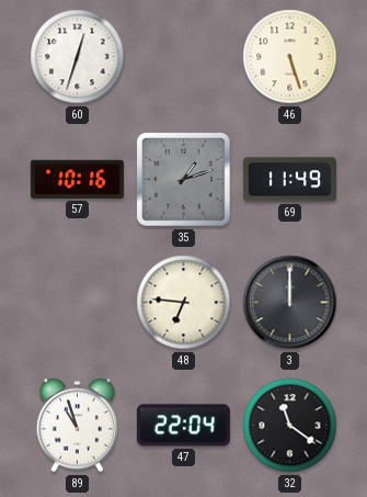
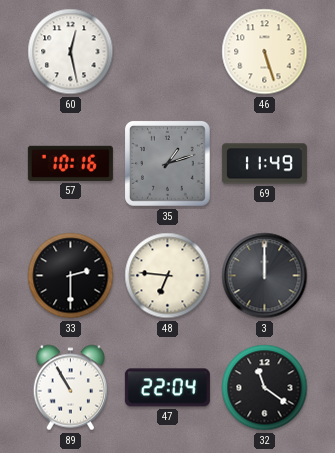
60: 12:33 -> 12:28
33: none -> 2:30
89: 10:57 -> 10:55
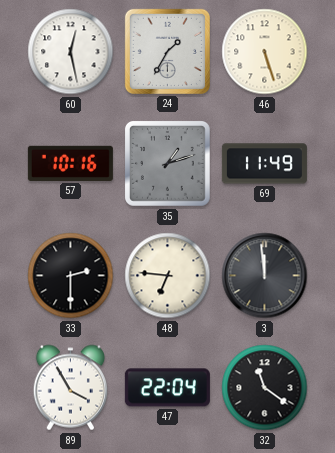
24: none -> 1:35
3: 12:00 -> 11:59
89: 10:55 -> 3:55
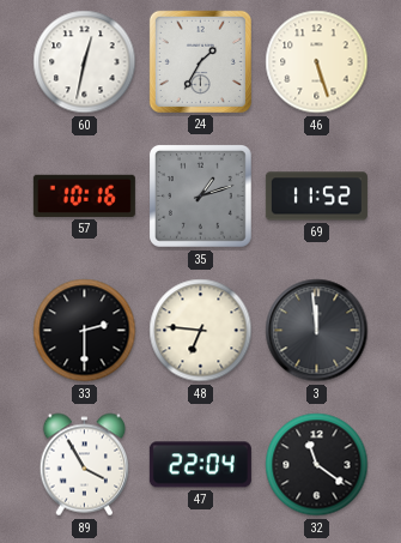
60: 12:28 -> 12:32
69: 11:49 -> 11:52
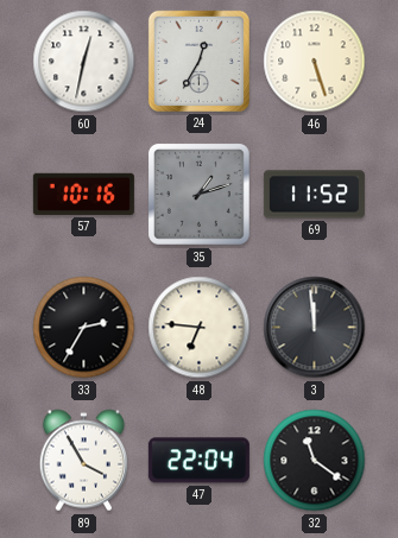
24: 1:35 -> 12:35
33: 2:30 -> 2:35
